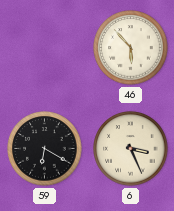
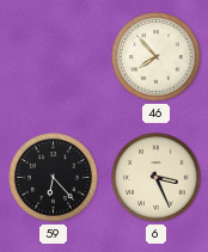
46: 5:53 -> 7:53
59: 6:20 -> 6:23
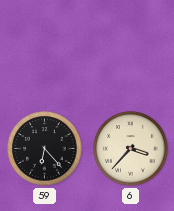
46: 7:53 -> none
6: 3:26 -> 3:37
